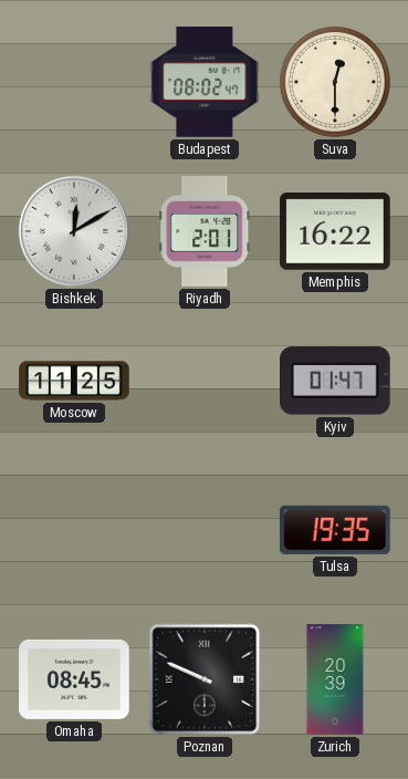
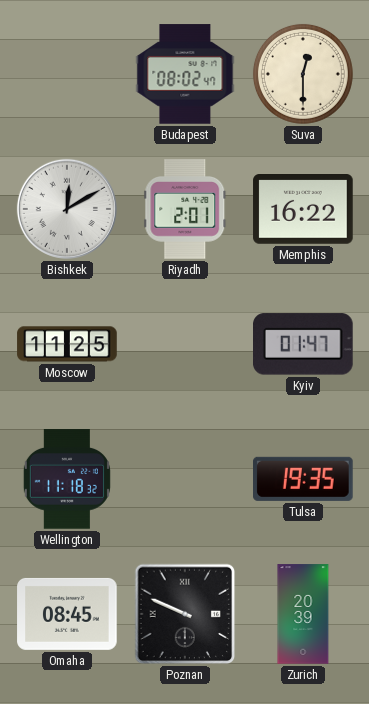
Wellington: none -> 11:18
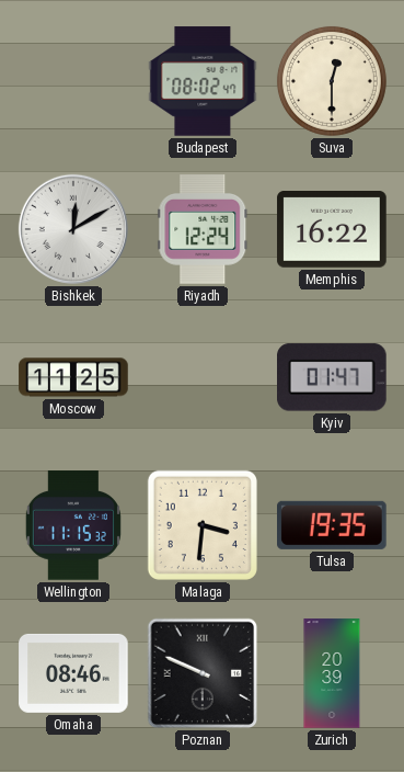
Riyadh: 2:01 -> 12:24
Wellington: 11:18 -> 11:15
Malaga: none -> 3:31
Omaha: 08:45 -> 08:46
